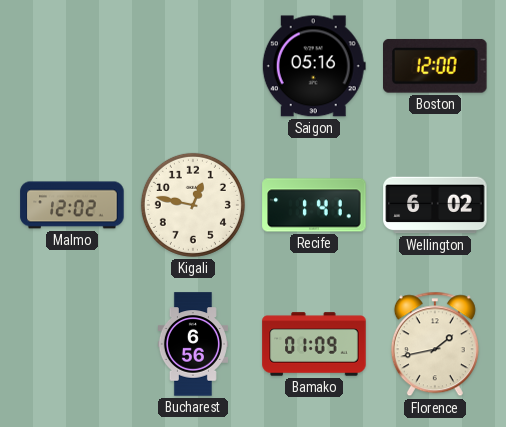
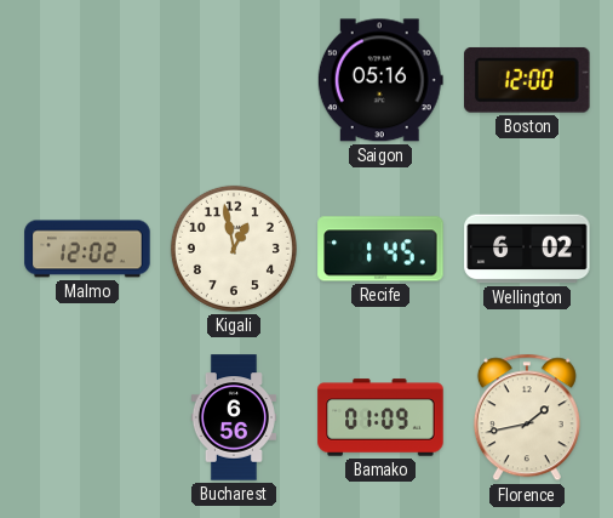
Kigali: 12:47 -> 12:58
Recife: 1:41 -> 1:45
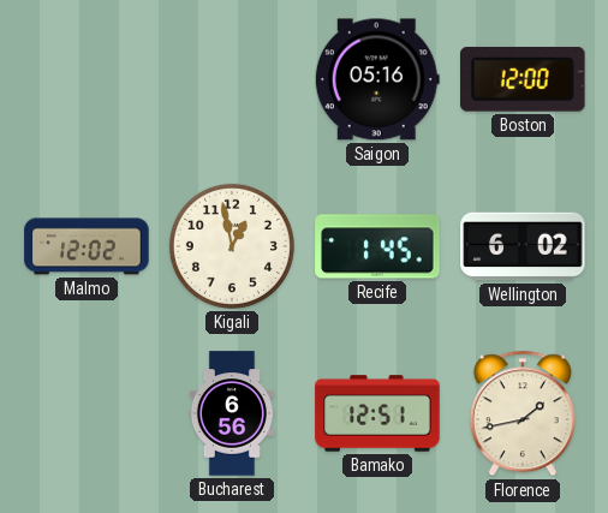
Bamako: 01:09 -> 12:51
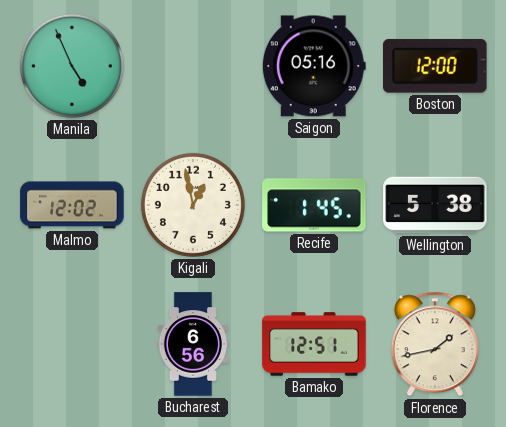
Manila: none -> 4:56
Wellington: 6:02 -> 5:38
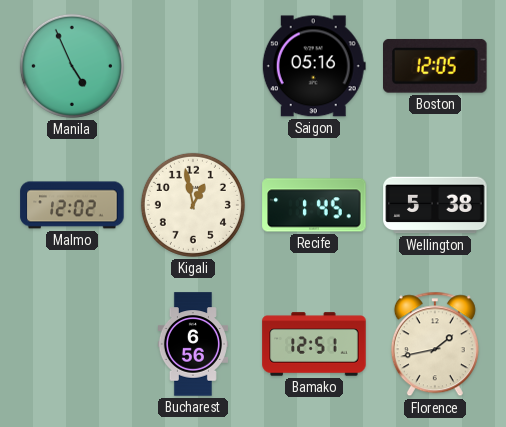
Boston: 12:00 -> 12:05
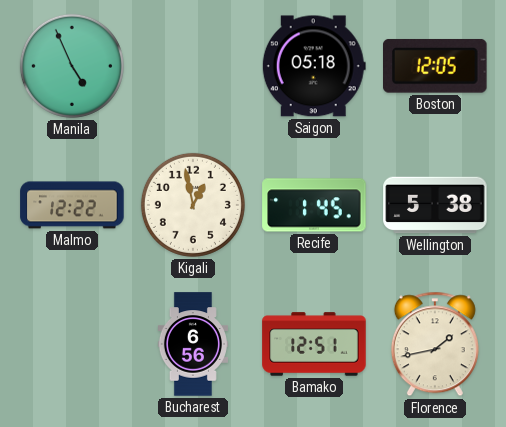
Saigon: 05:16 -> 05:18
Malmo: 12:02 -> 12:22
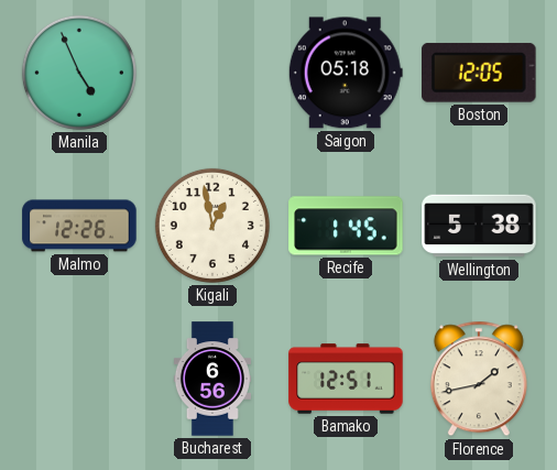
Malmo: 12:22 -> 12:26
